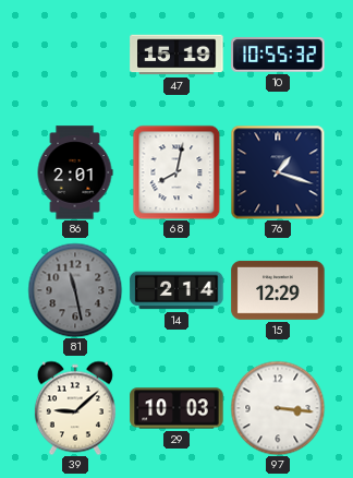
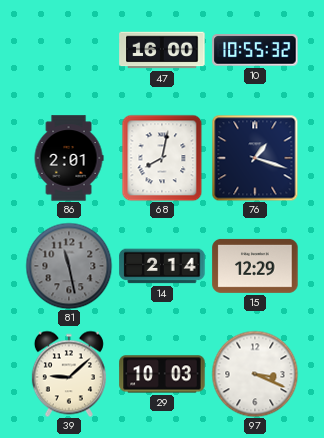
47: 15:19 -> 16:00
97: 3:16 -> 3:19
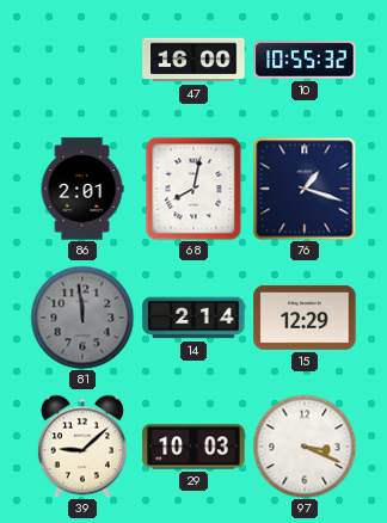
81: 11:28 -> 11:59
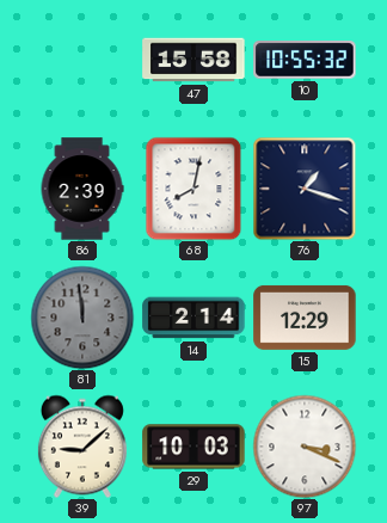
47: 16:00 -> 15:58
86: 2:01 -> 2:39
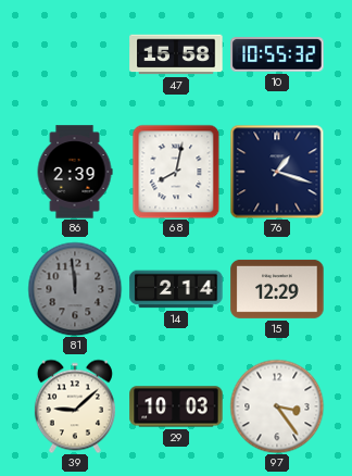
97: 3:19 -> 3:24
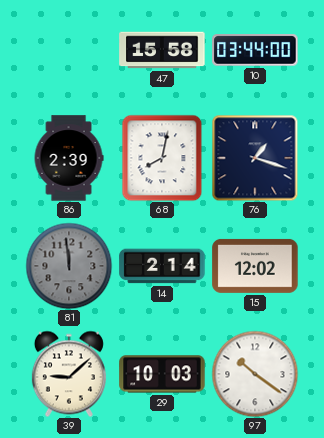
10: 10:55 -> 03:44
15: 12:29 -> 12:02
97: 3:24 -> 10:21
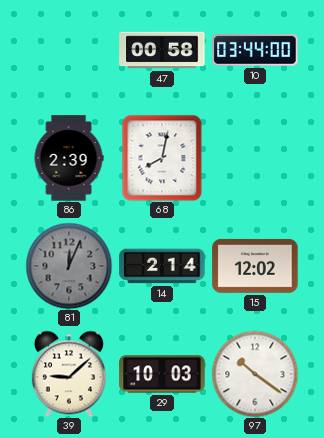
47: 15:58 -> 00:58
76: 1:18 -> none
81: 11:59 -> 12:04
